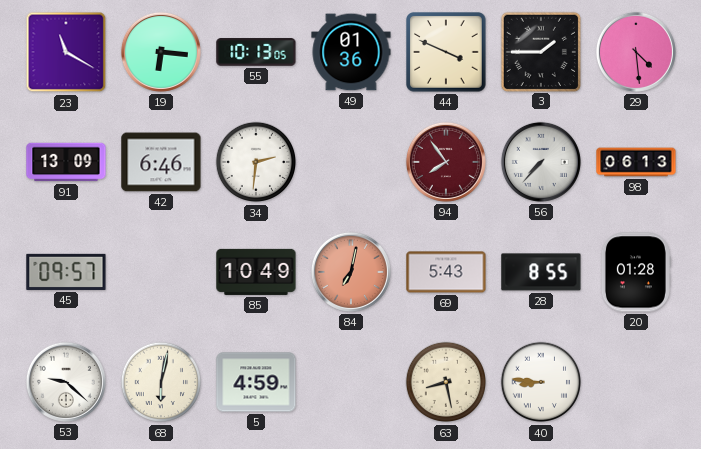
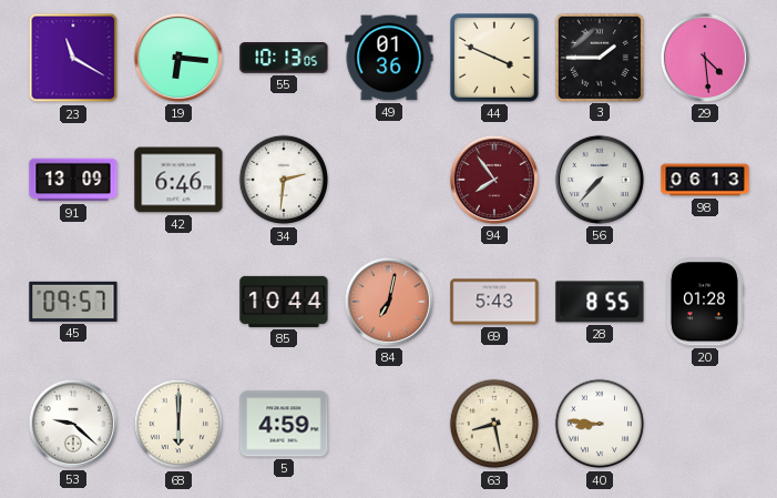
85: 10:49 -> 10:44
68: 6:02 -> 6:00
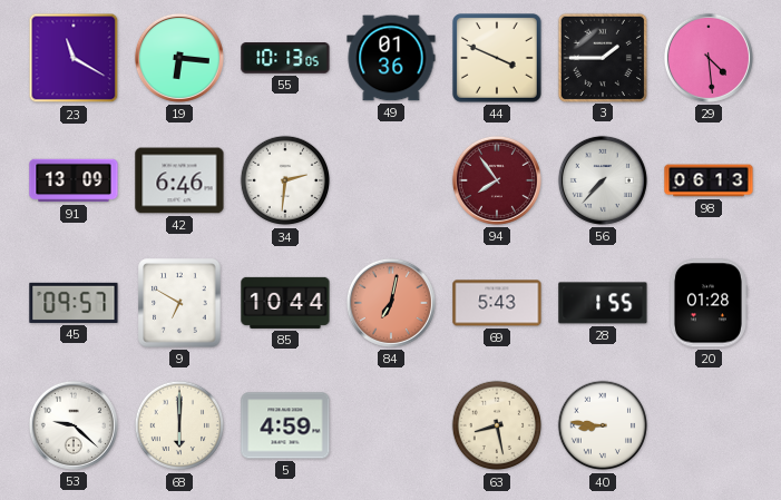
9: none -> 6:50
28: 8:55 -> 1:55
